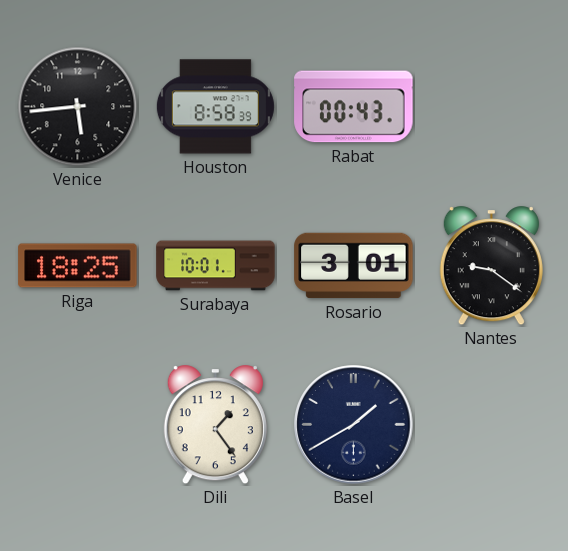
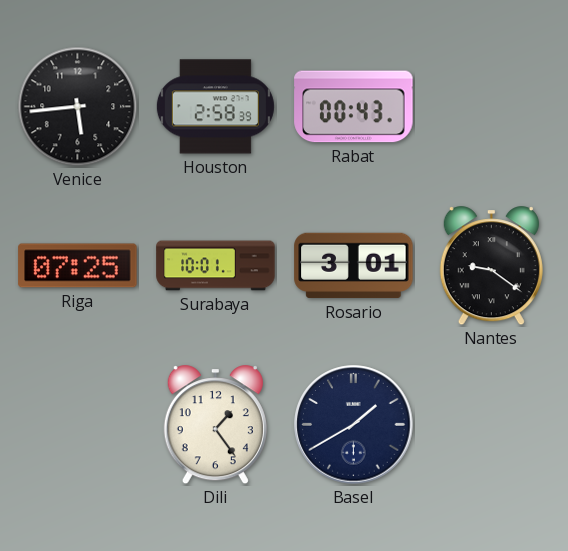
Houston: 8:58 -> 2:58
Riga: 18:25 -> 07:25
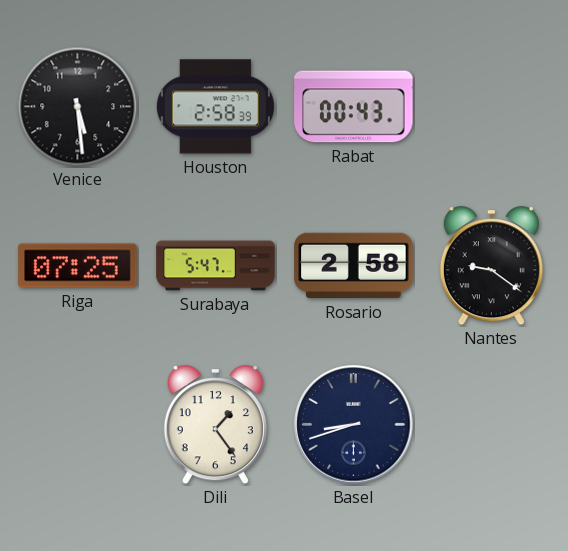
Venice: 5:44 -> 5:29
Surabaya: 10:01 -> 5:47
Rosario: 3:01 -> 2:58
Basel: 1:40 -> 8:42
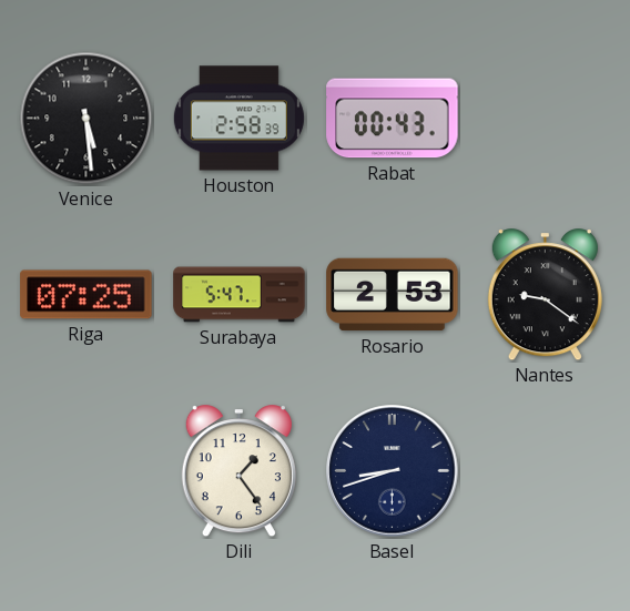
Rosario: 2:58 -> 2:53
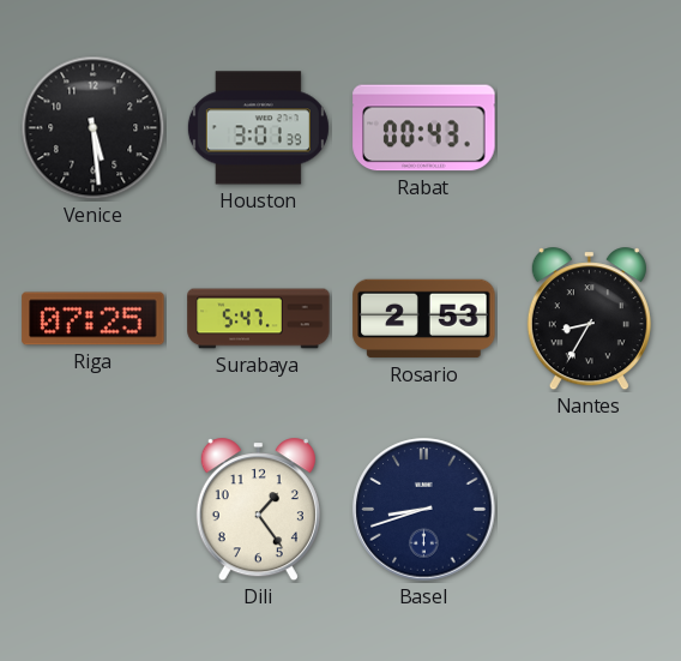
Houston: 2:58 -> 3:01
Nantes: 9:21 -> 8:35
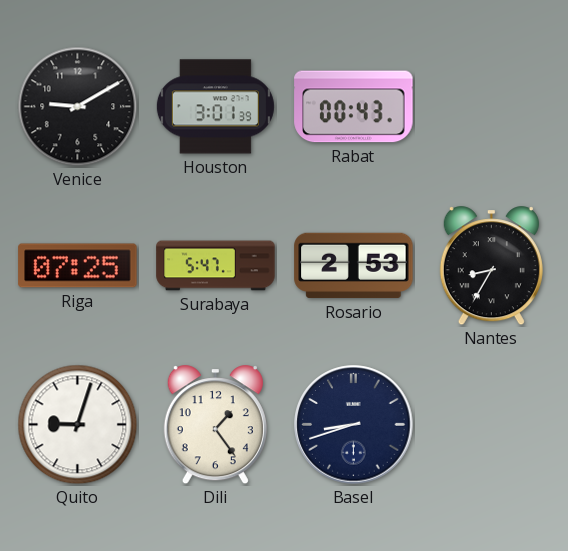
Venice: 5:29 -> 9:10
Quito: none -> 9:03
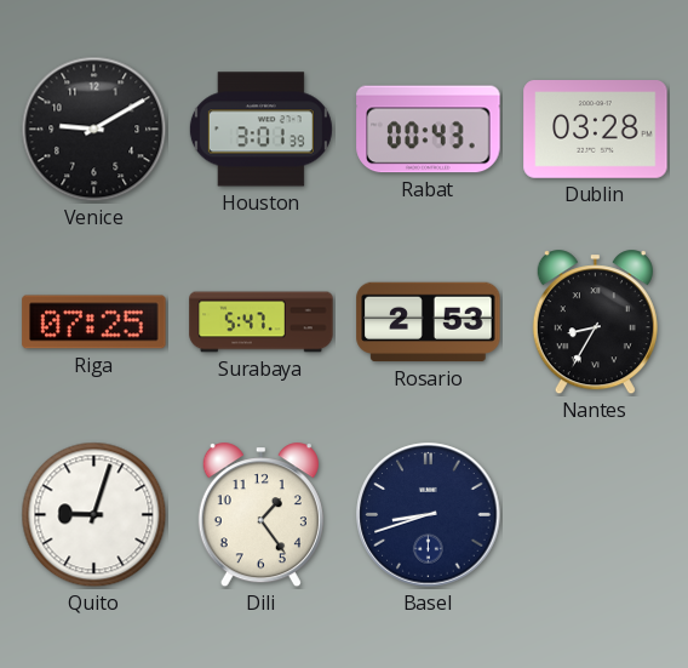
Dublin: none -> 03:28
